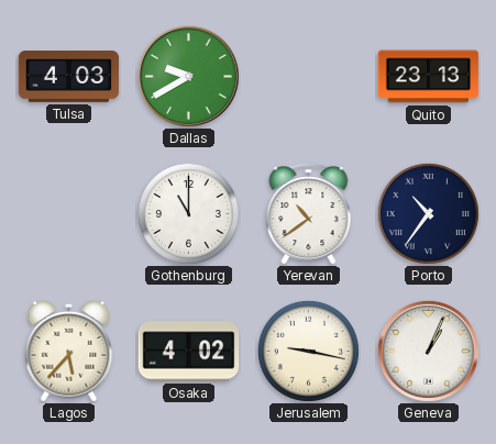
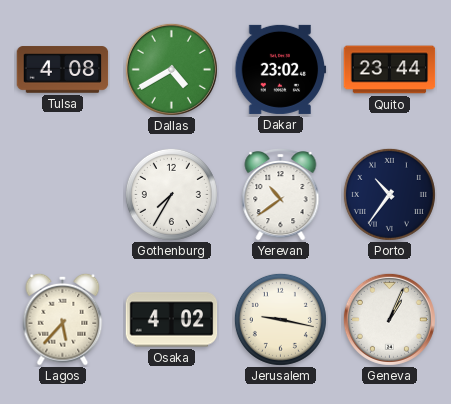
Tulsa: 4:03 -> 4:08
Dallas: 9:40 -> 4:40
Dakar: none -> 23:02
Quito: 23:13 -> 23:44
Gothenburg: 11:00 -> 7:35
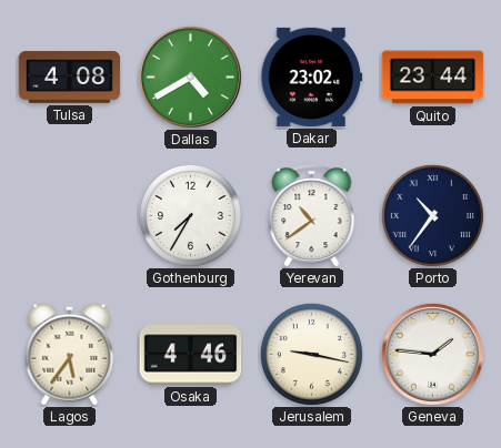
Lagos: 5:37 -> 5:36
Osaka: 4:02 -> 4:46
Geneva: 1:04 -> 1:46
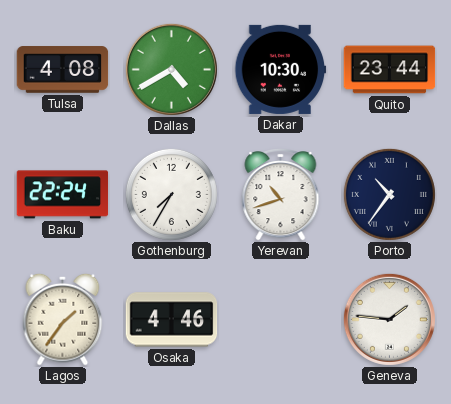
Dakar: 23:02 -> 10:30
Baku: none -> 22:24
Yerevan: 10:39 -> 10:42
Lagos: 5:36 -> 1:36
Jerusalem: 9:17 -> none
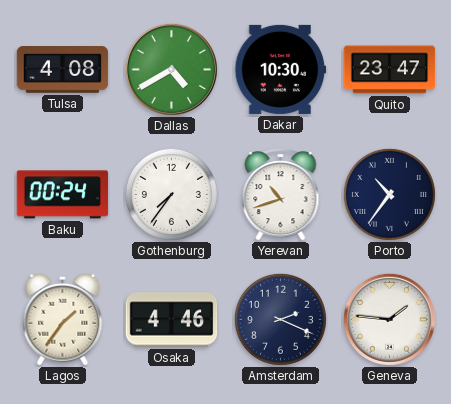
Quito: 23:44 -> 23:47
Baku: 22:24 -> 00:24
Gothenburg: 7:35 -> 7:36
Amsterdam: none -> 2:19
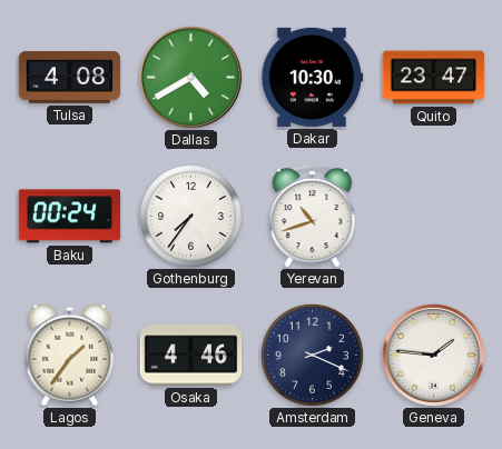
Porto: 10:36 -> none
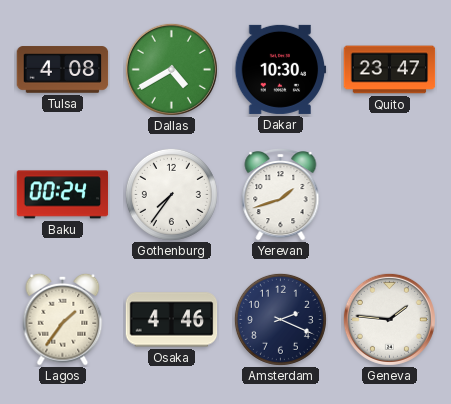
Yerevan: 10:42 -> 1:42
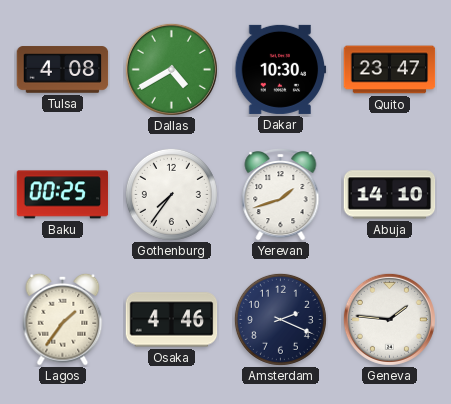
Baku: 00:24 -> 00:25
Abuja: none -> 14:10
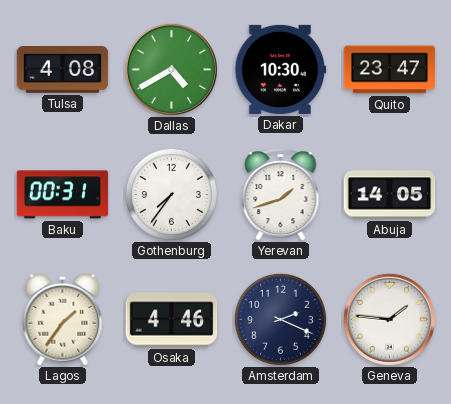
Baku: 00:25 -> 00:31
Abuja: 14:10 -> 14:05
